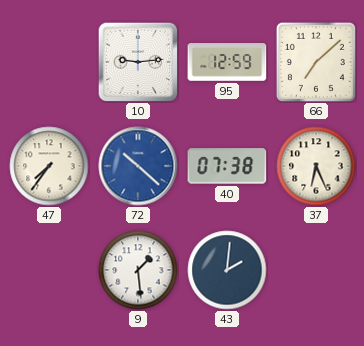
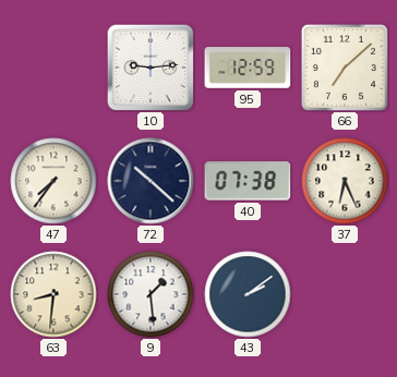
72 dial: blue -> navy
63: none -> 8:31
43: 2:01 -> 2:09
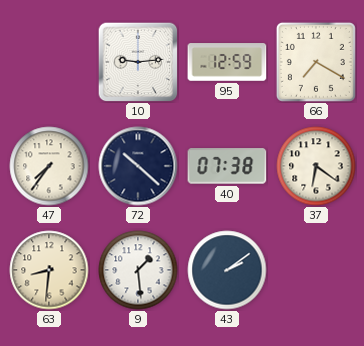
66: 7:08 -> 7:20
37: 6:26 -> 6:21
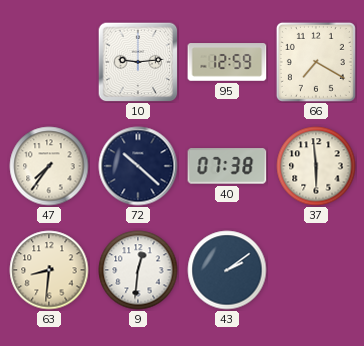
37: 6:21 -> 5:59
9: 1:29 -> 12:31
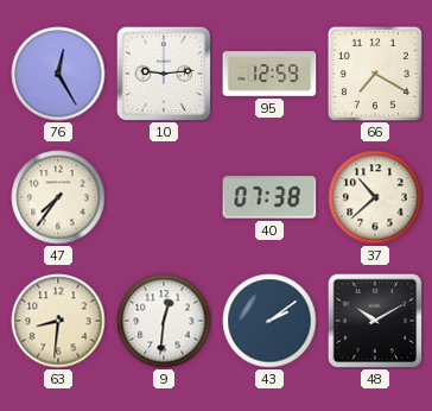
76: none -> 12:25
72: 10:22 -> none
37: 5:59 -> 10:38
48: none -> 10:10
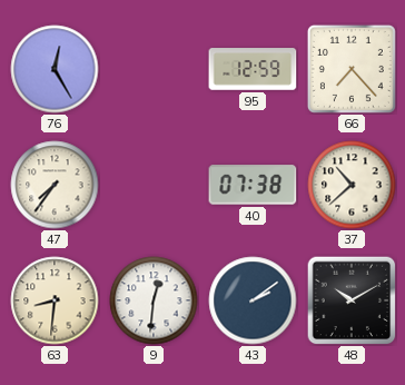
10: 9:14 -> none
66: 7:20 -> 7:23
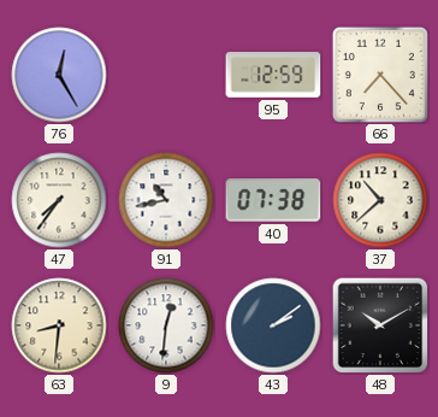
91: none -> 10:43
